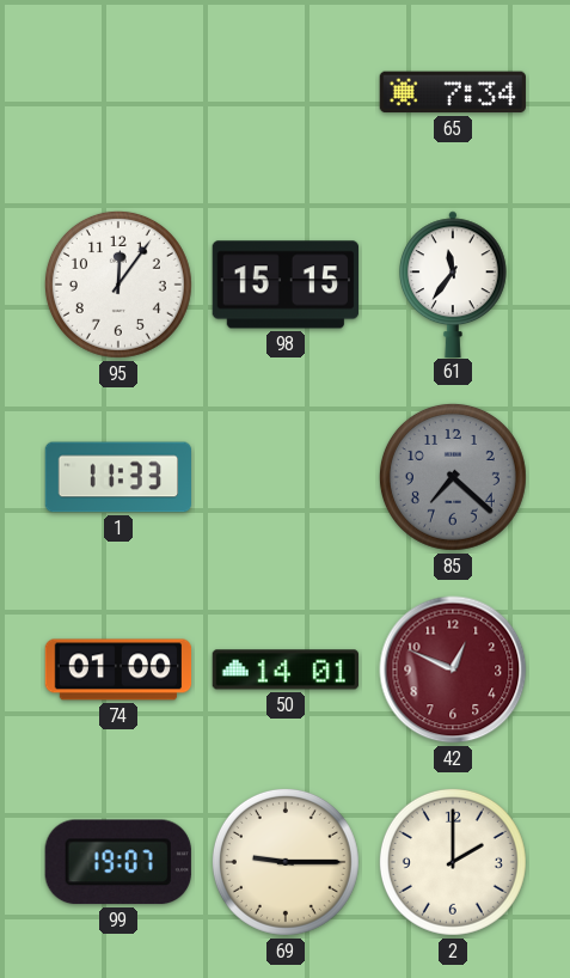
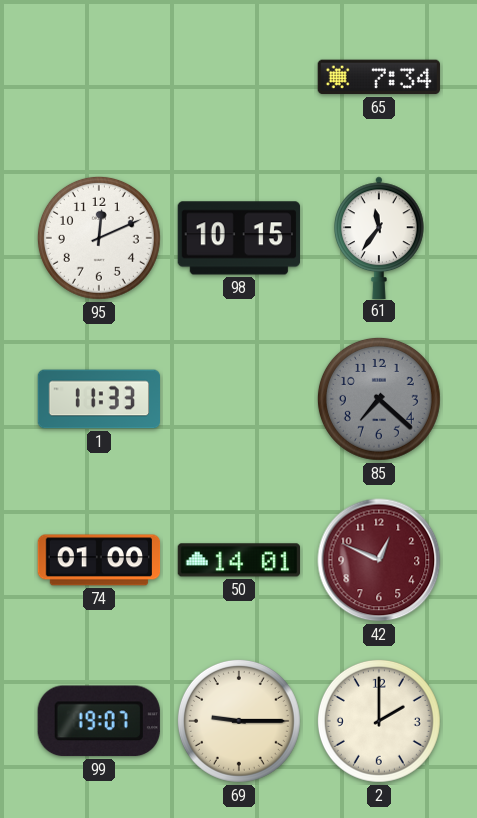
95: 12:06 -> 12:11
98: 15:15 -> 10:15
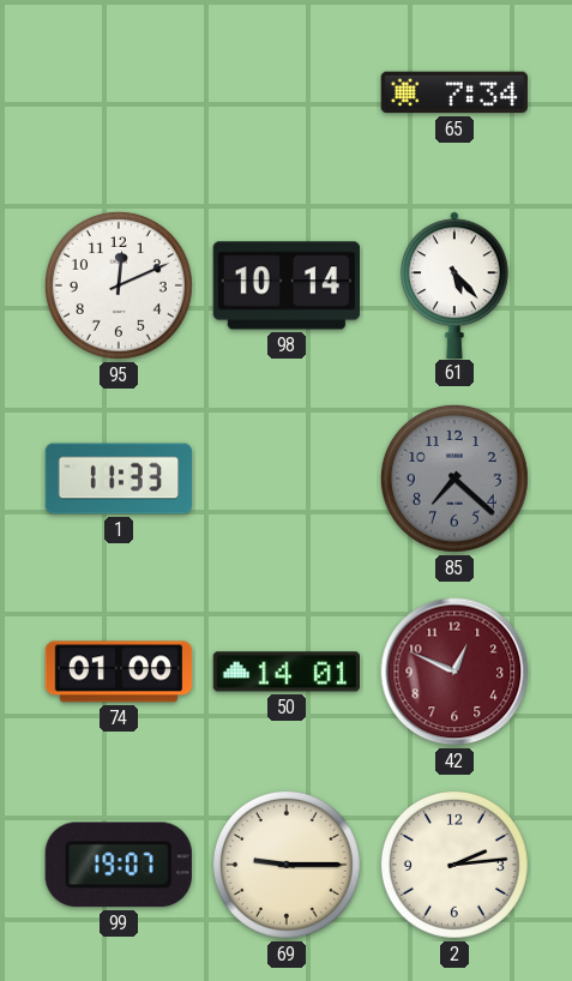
98: 10:15 -> 10:14
61: 11:36 -> 5:23
2: 2:00 -> 2:14
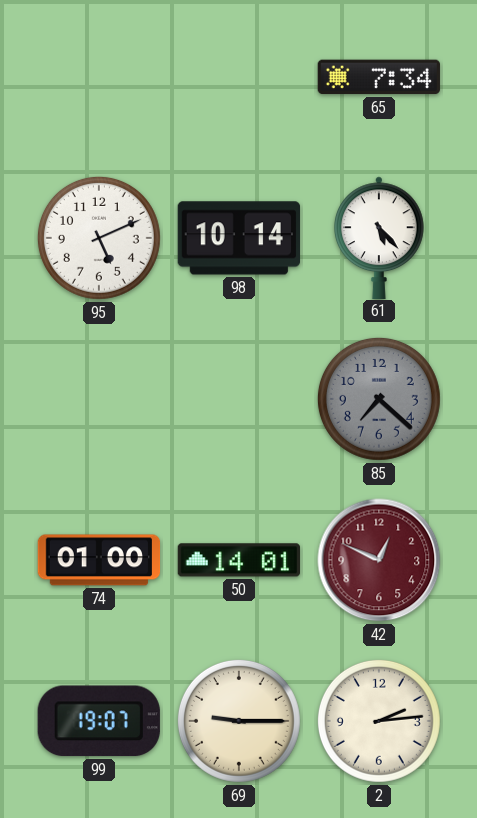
95: 12:11 -> 5:11
1: 11:33 -> none
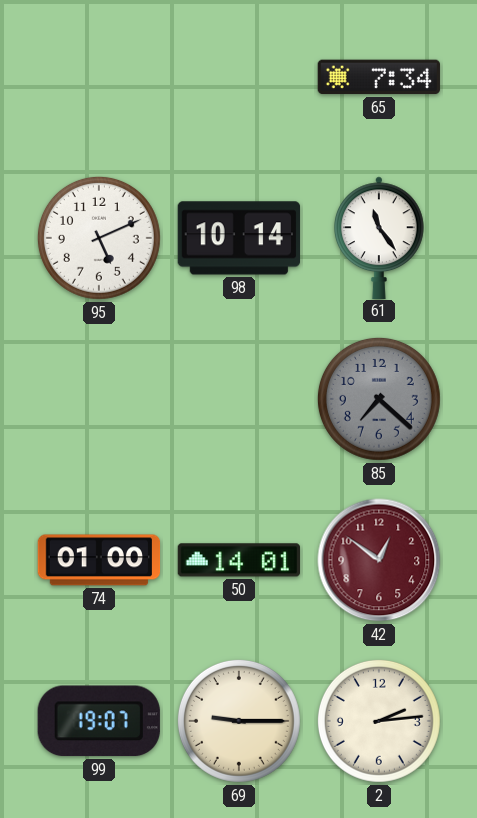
61: 5:23 -> 11:24
42: 12:49 -> 12:51
